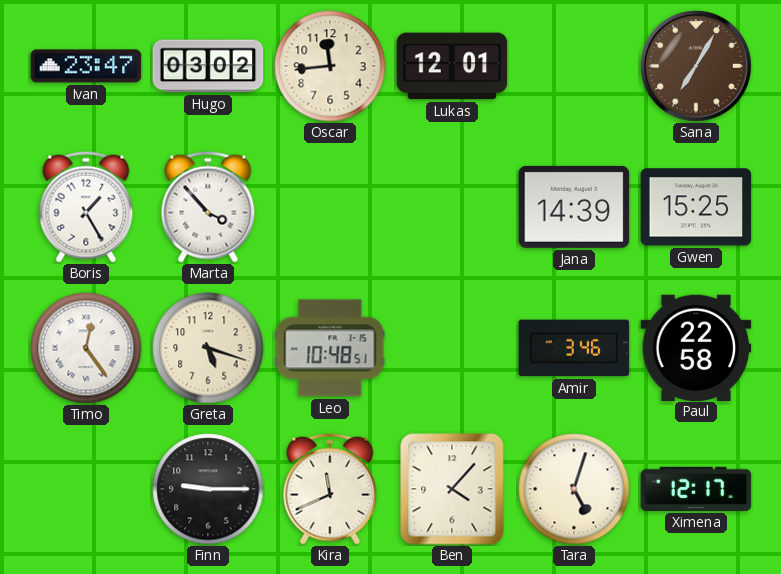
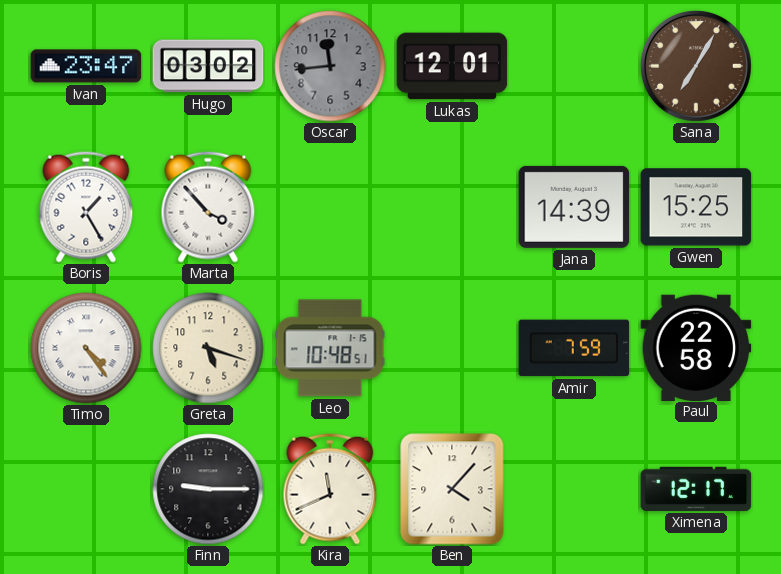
Oscar dial: cream -> grey
Timo: 12:24 -> 4:24
Amir: 3:46 -> 7:59
Tara: 5:03 -> none
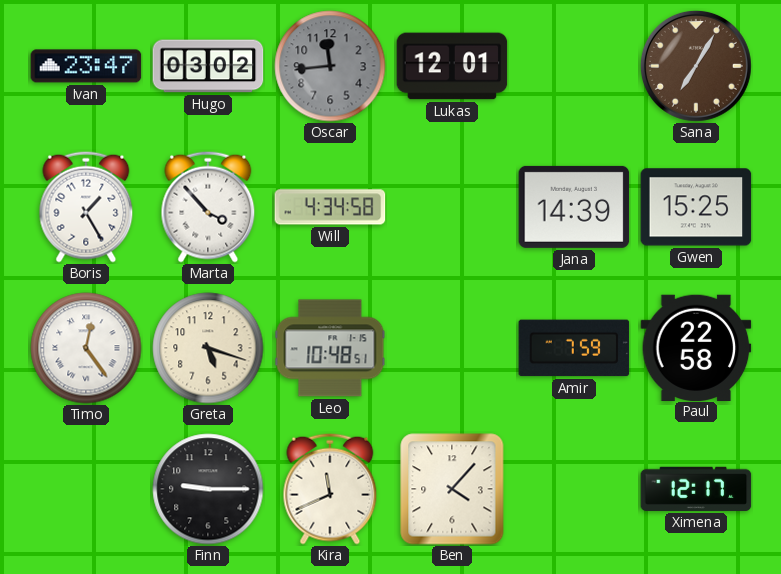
Will: none -> 4:34
Timo: 4:24 -> 12:24
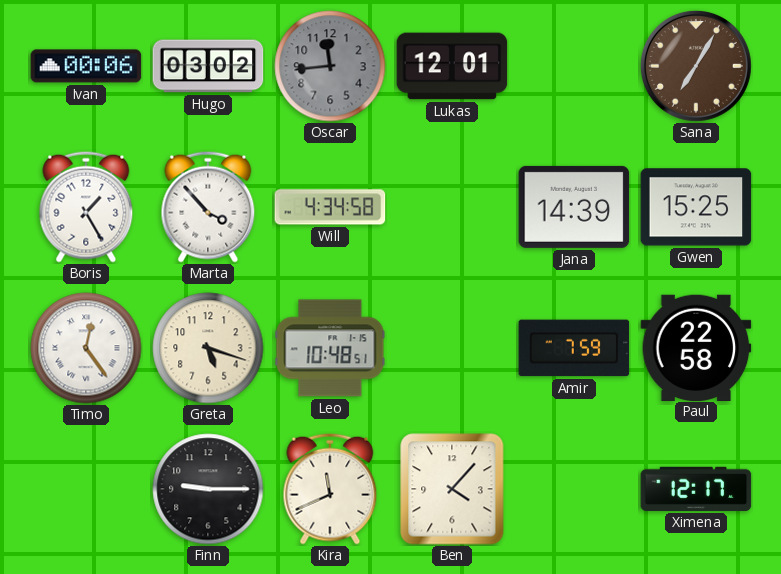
Ivan: 23:47 -> 00:06
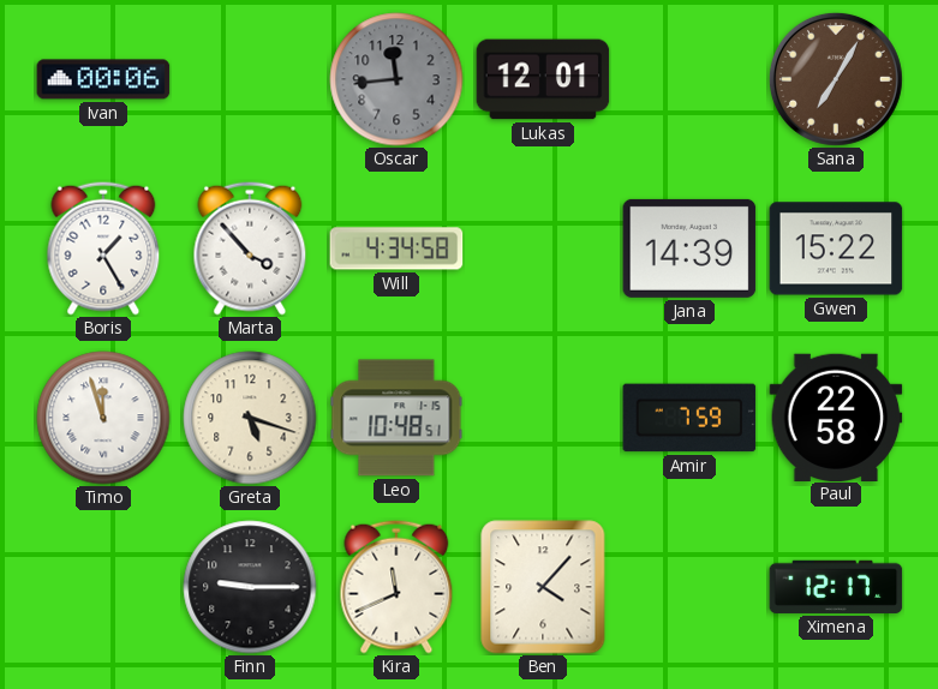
Hugo: 03:02 -> none
Gwen: 15:25 -> 15:22
Timo: 12:24 -> 11:57
